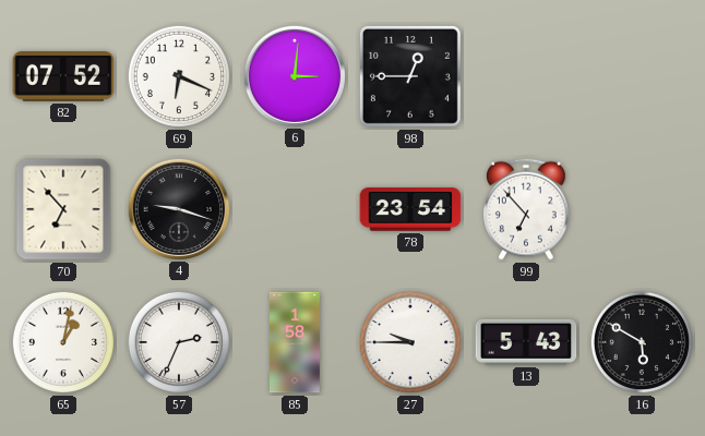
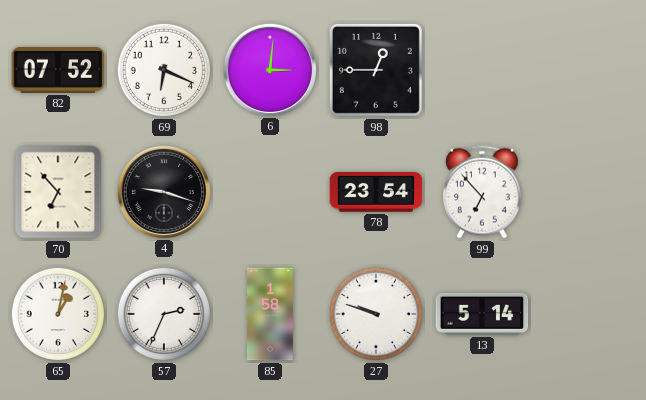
27: 9:45 -> 9:48
13: 5:43 -> 5:14
16: 5:50 -> none
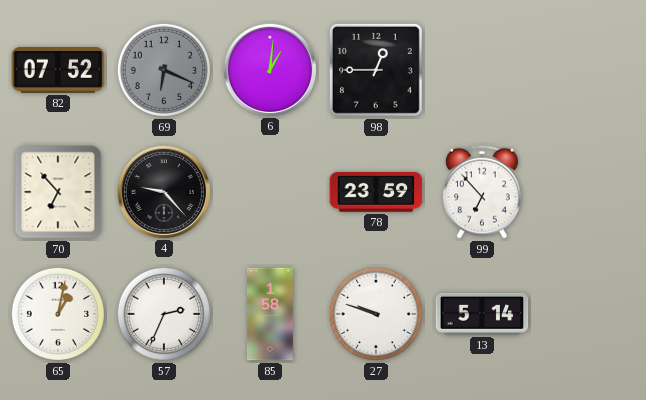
69 dial: white -> grey
6: 3:01 -> 1:01
4: 9:18 -> 9:23
78: 23:54 -> 23:59
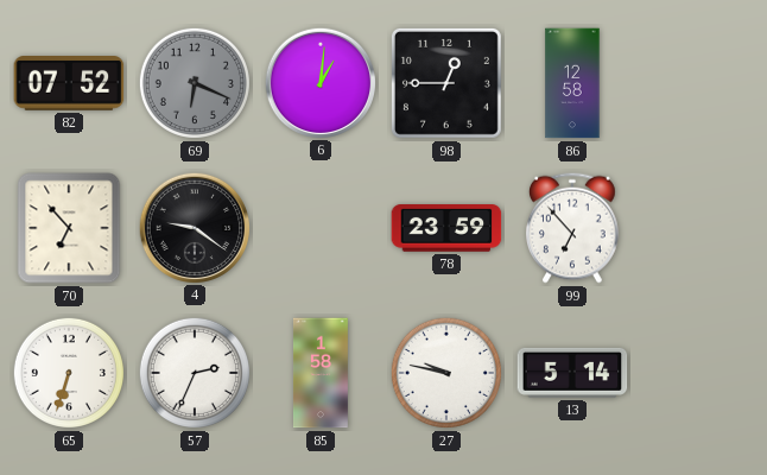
86: none -> 12:58
4: 9:23 -> 9:21
65: 1:02 -> 6:33
27: 9:48 -> 9:47
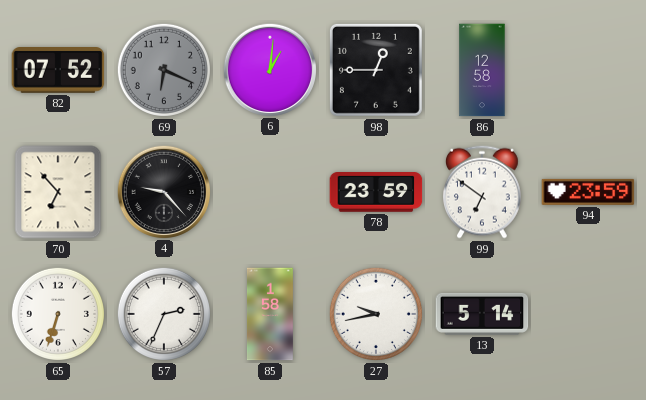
4: 9:21 -> 9:23
99: 6:53 -> 6:51
94: none -> 23:59
27: 9:47 -> 9:43
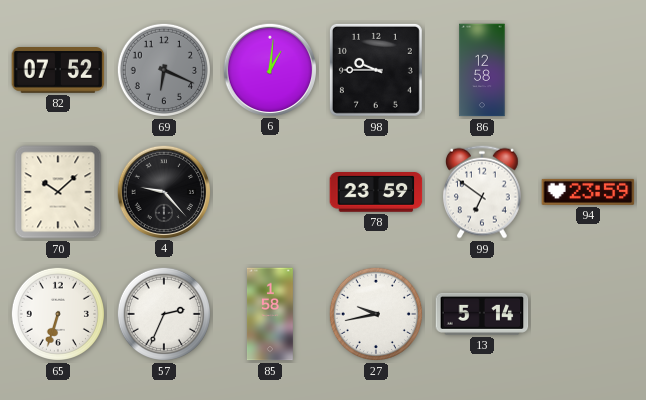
98: 12:45 -> 9:45
70: 6:53 -> 10:08
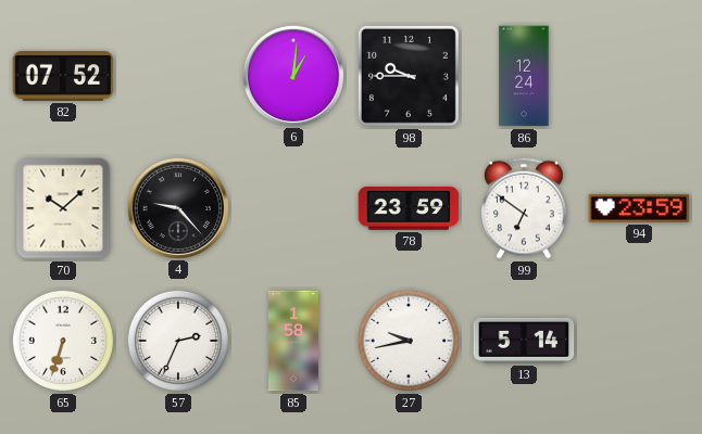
69: 6:19 -> none
86: 12:58 -> 12:24
